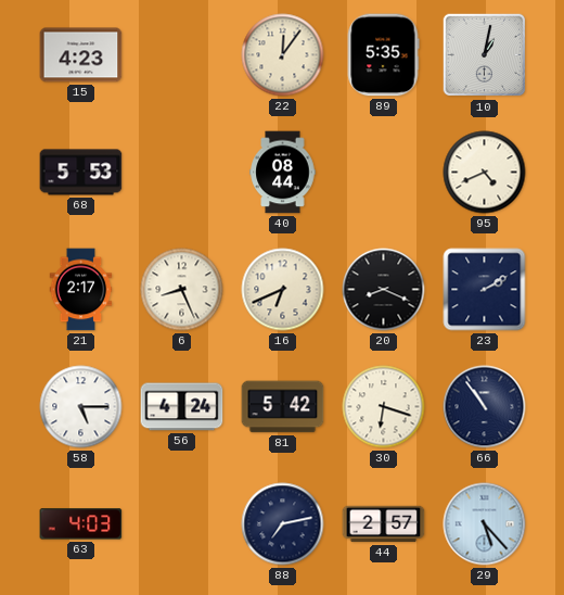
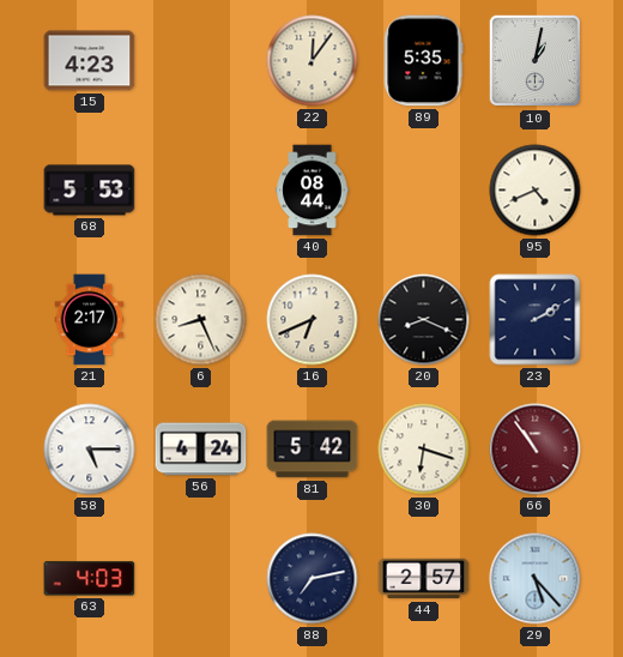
66 dial: navy -> burgundy
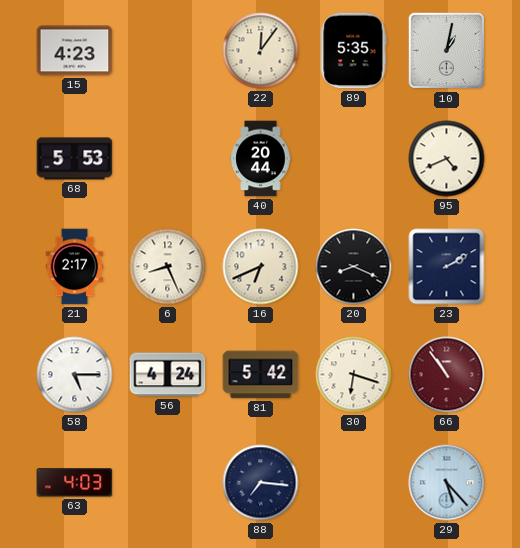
40: 08:44 -> 20:44
88: 7:13 -> 7:16
44: 2:57 -> none
